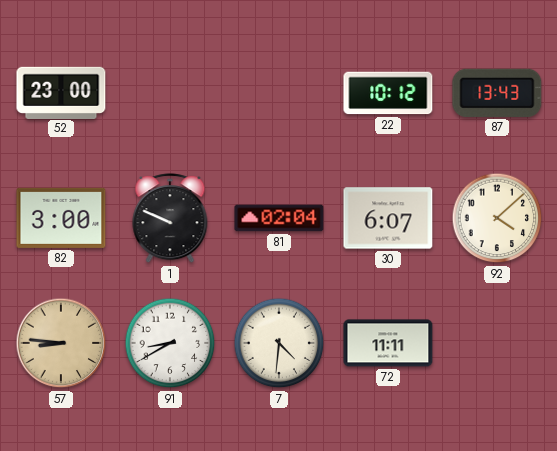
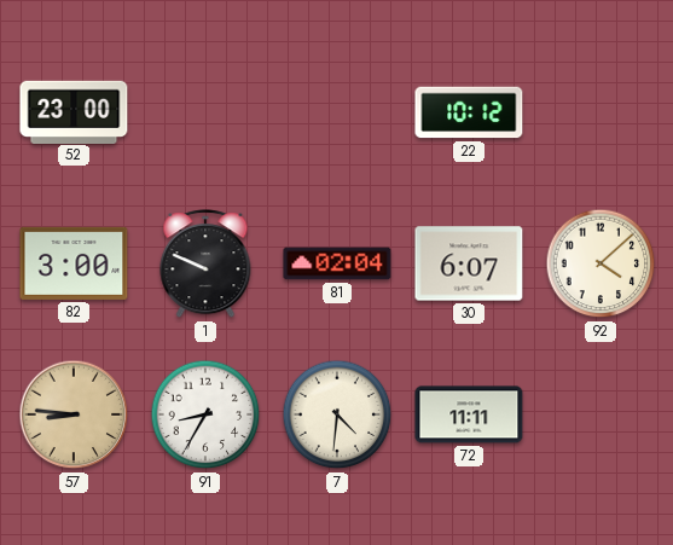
87: 13:43 -> none
91: 8:40 -> 8:35
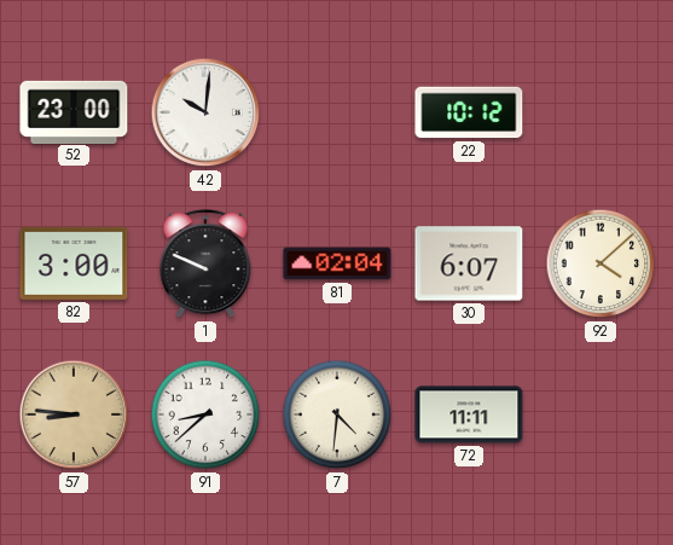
42: none -> 10:01
91: 8:35 -> 8:38
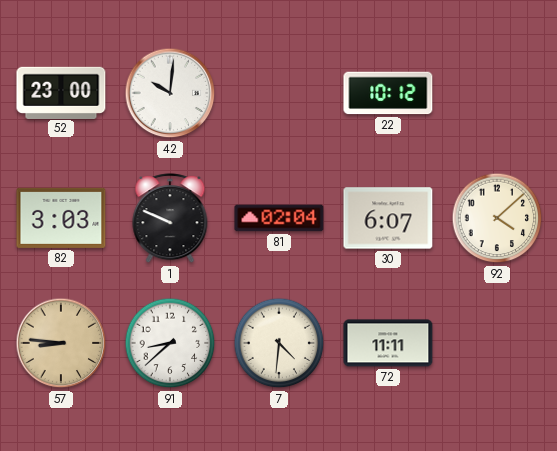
82: 3:00 -> 3:03
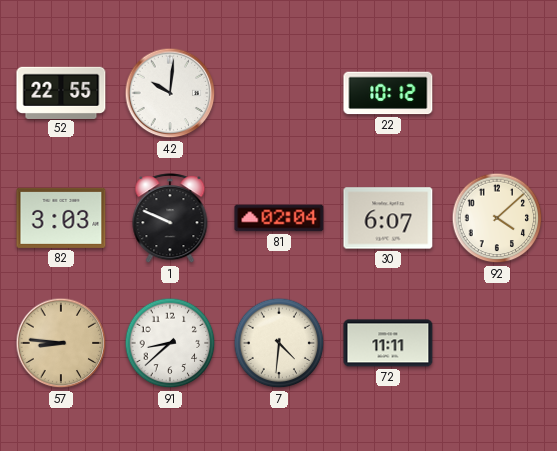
52: 23:00 -> 22:55
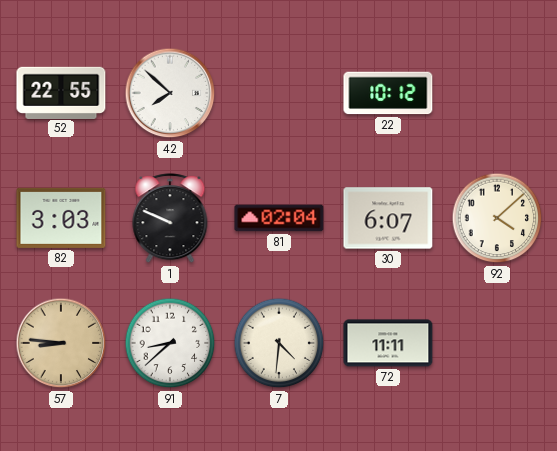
42: 10:01 -> 7:52
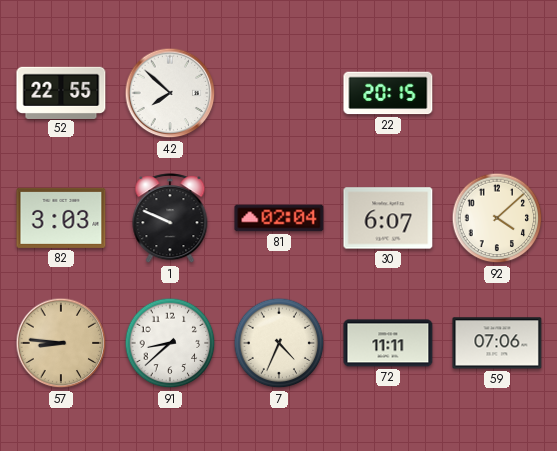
22: 10:12 -> 20:15
7: 4:31 -> 4:34
59: none -> 07:06
